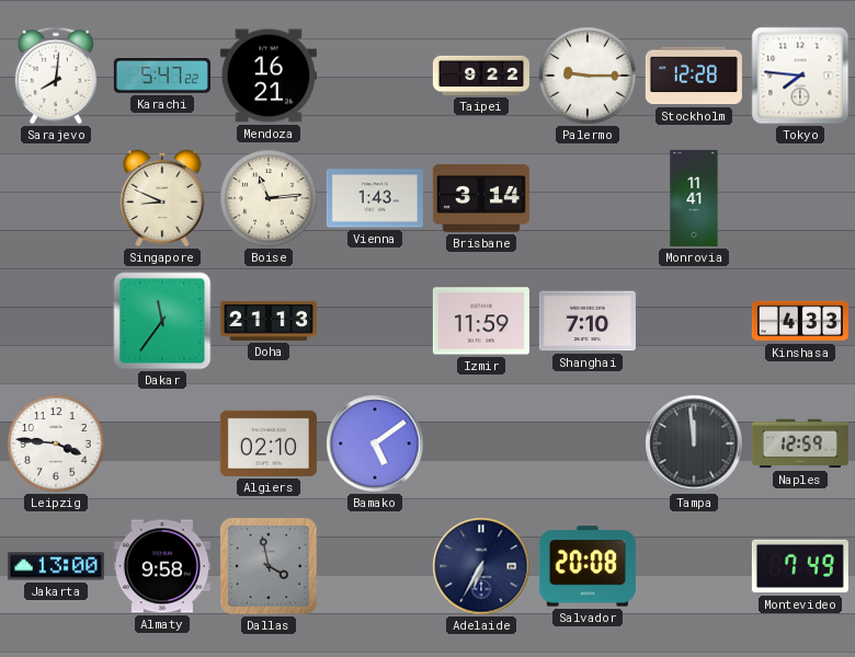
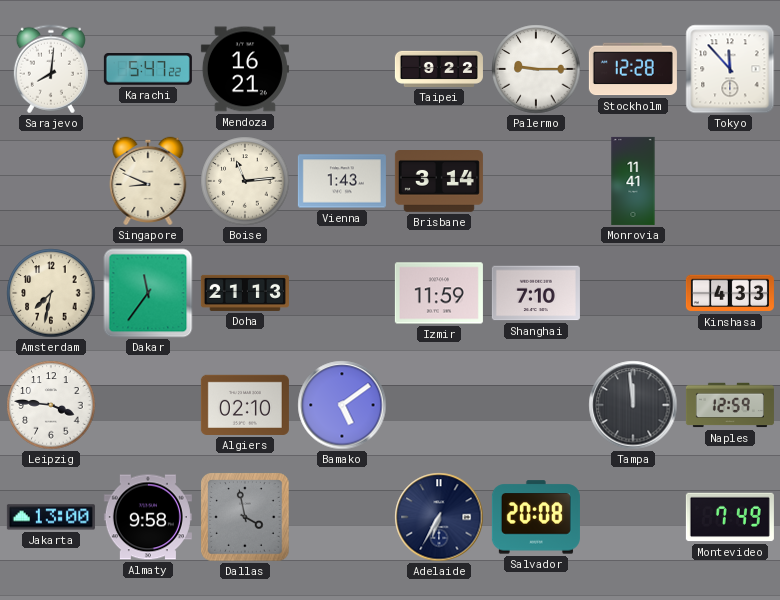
Tokyo: 7:46 -> 11:53
Amsterdam: none -> 7:32
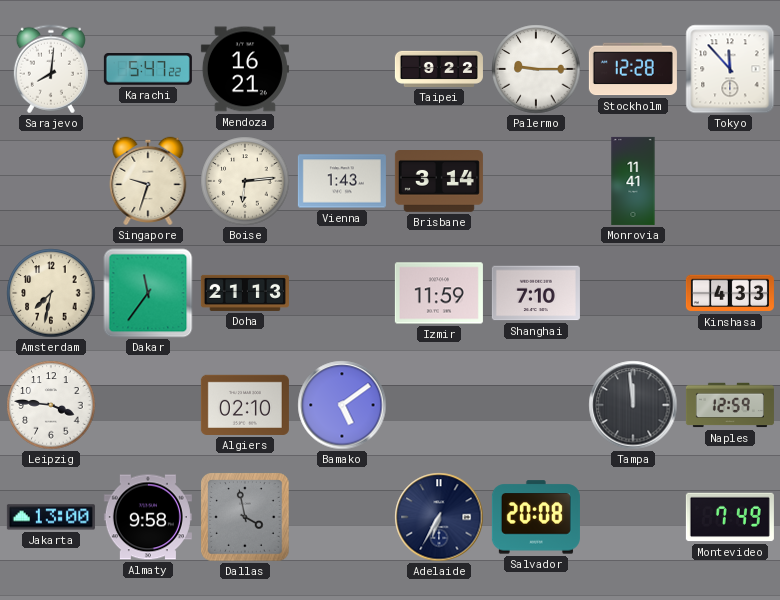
Singapore: 8:49 -> 9:33
Boise: 11:14 -> 6:14
